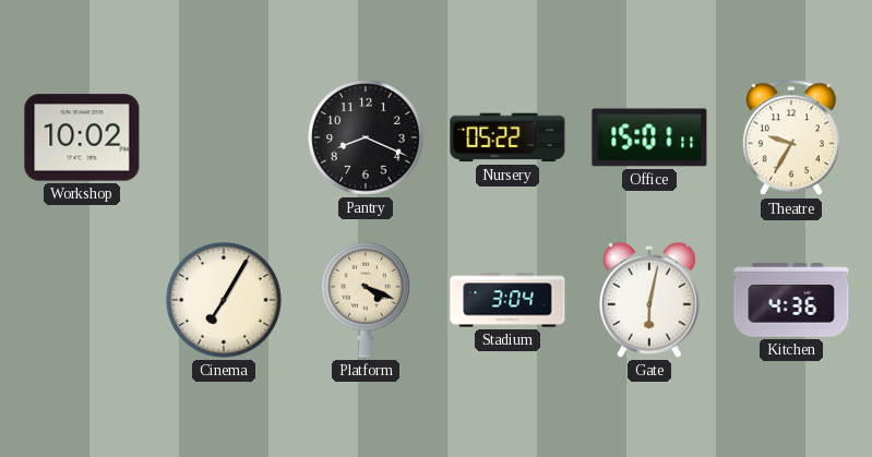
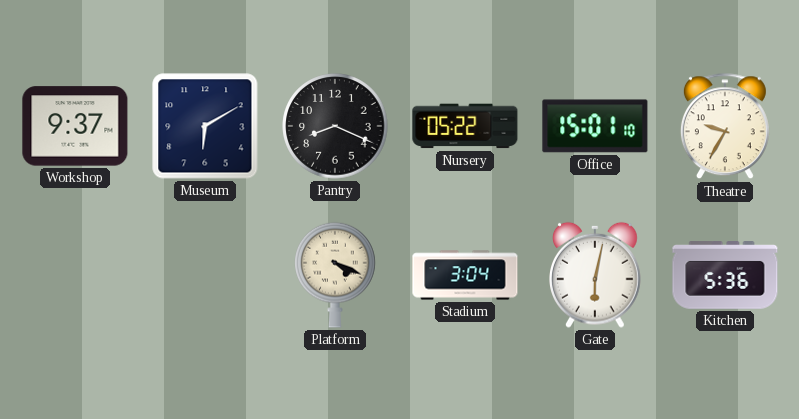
Workshop: 10:02 -> 9:37
Museum: none -> 6:10
Office: 15:01:11 -> 15:01:10
Cinema: 7:05 -> none
Kitchen: 4:36 -> 5:36
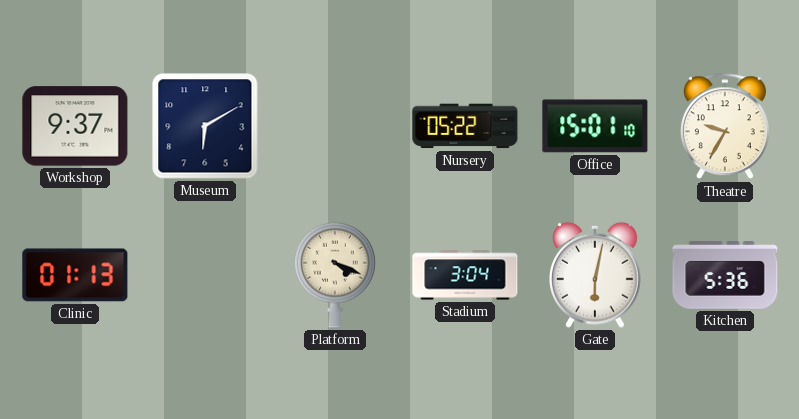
Pantry: 8:19 -> none
Clinic: none -> 01:13
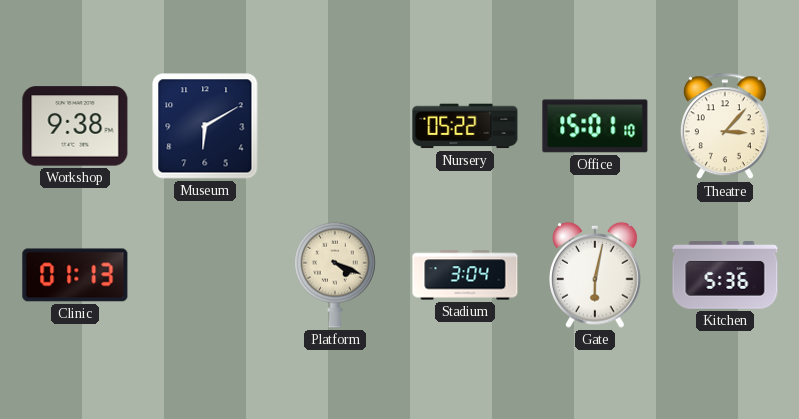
Workshop: 9:37 -> 9:38
Theatre: 9:35 -> 3:07
